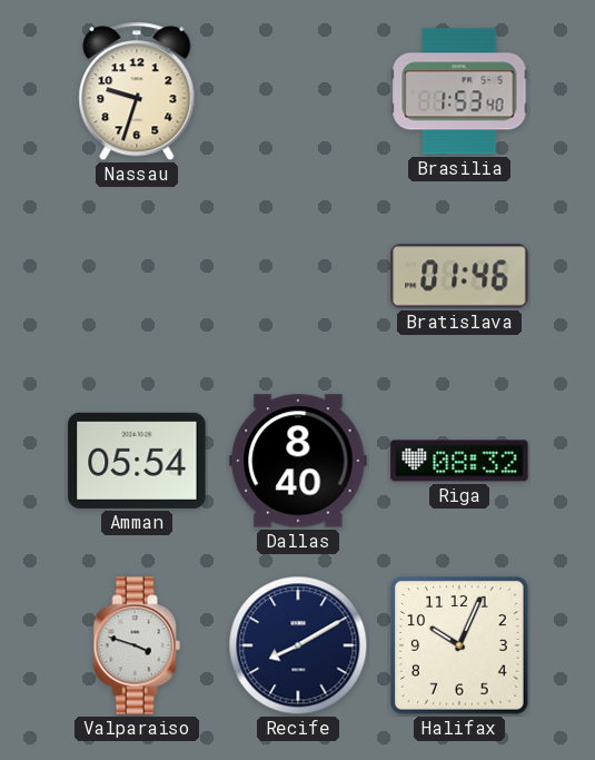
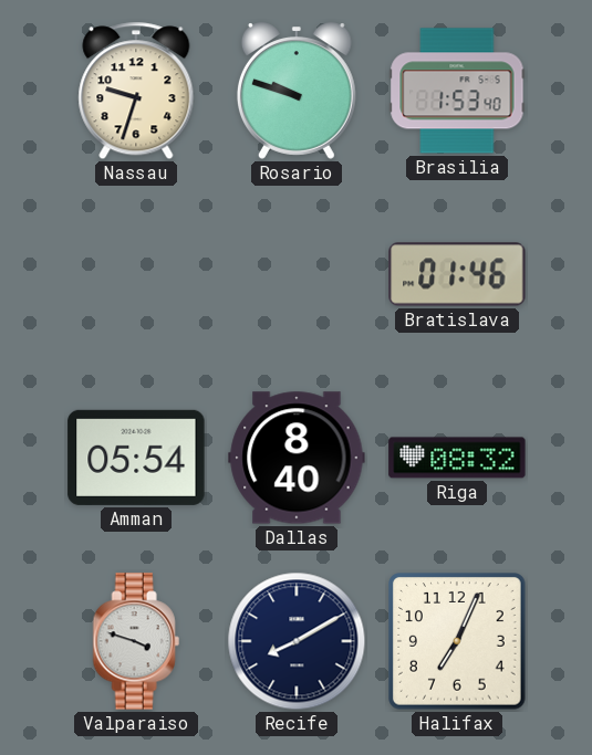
Rosario: none -> 9:48
Halifax: 10:04 -> 7:04
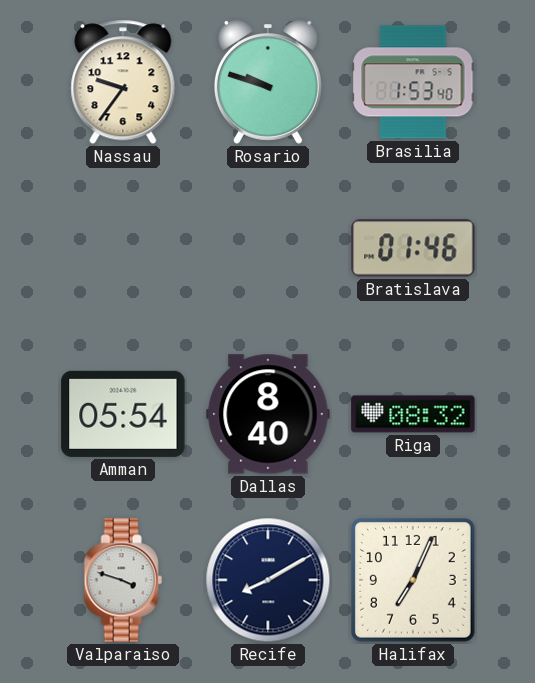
Nassau: 9:33 -> 9:36
